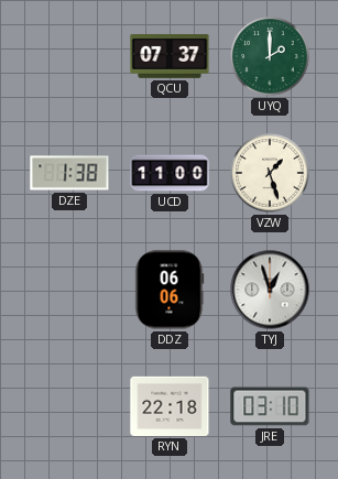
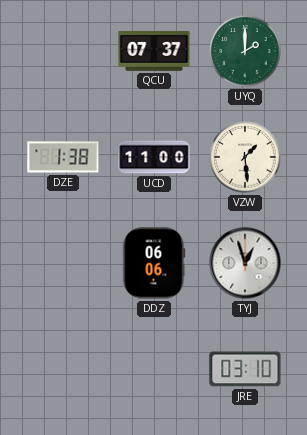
VZW: 1:27 -> 1:29
RYN: 22:18 -> none
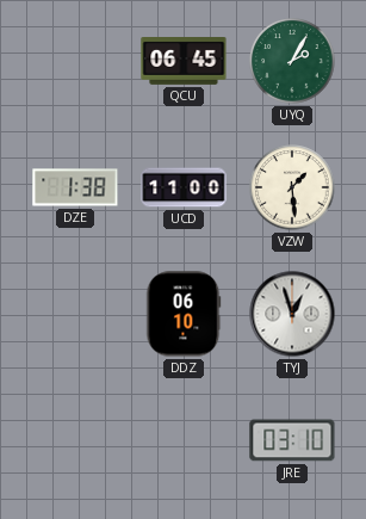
QCU: 07:37 -> 06:45
UYQ: 2:00 -> 2:05
DDZ: 06:06 -> 06:10
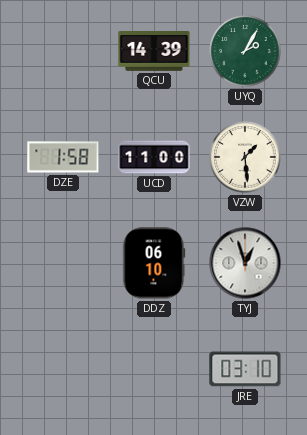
QCU: 06:45 -> 14:39
DZE: 1:38 -> 1:58
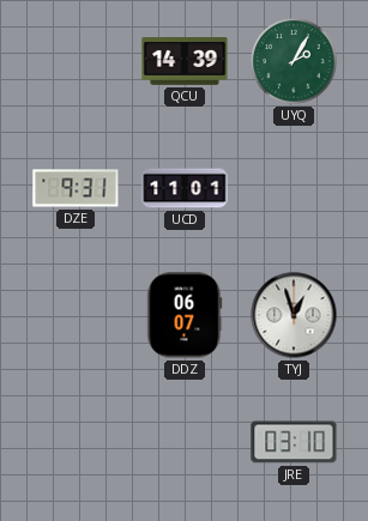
DZE: 1:58 -> 9:31
UCD: 11:00 -> 11:01
VZW: 1:29 -> none
DDZ: 06:10 -> 06:07
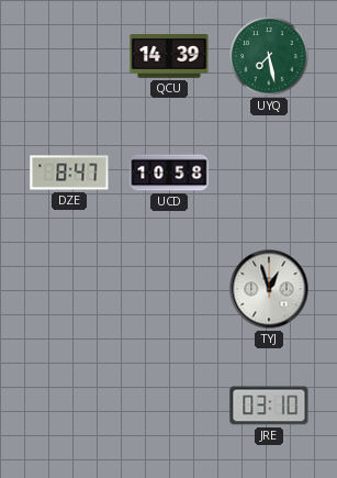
UYQ: 2:05 -> 7:28
DZE: 9:31 -> 8:47
UCD: 11:01 -> 10:58
DDZ: 06:07 -> none
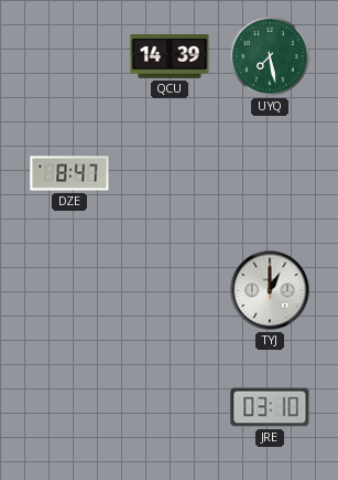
UCD: 10:58 -> none
TYJ: 12:57 -> 1:00
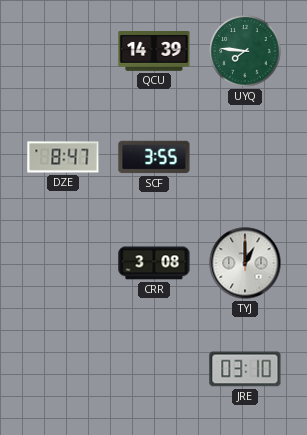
UYQ: 7:28 -> 7:46
SCF: none -> 3:55
CRR: none -> 3:08
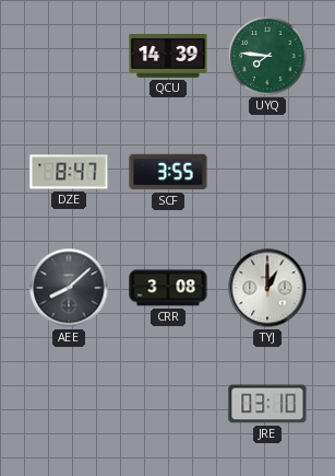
AEE: none -> 8:08
